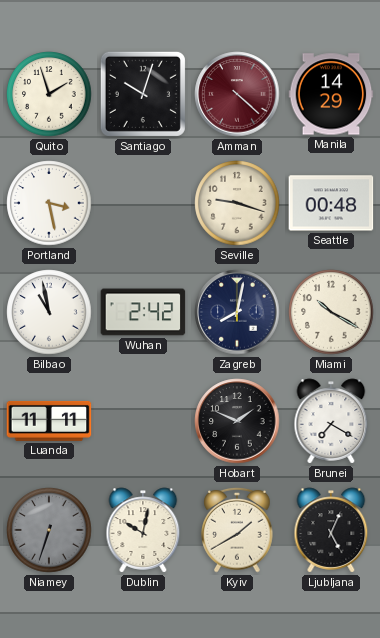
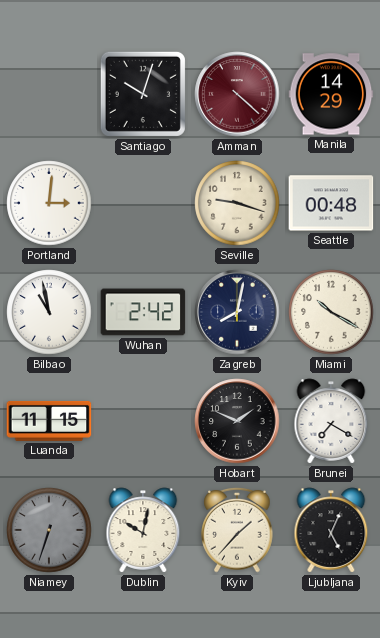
Quito: 1:57 -> none
Portland: 3:28 -> 3:01
Luanda: 11:11 -> 11:15
Kyiv: 1:40 -> 1:37
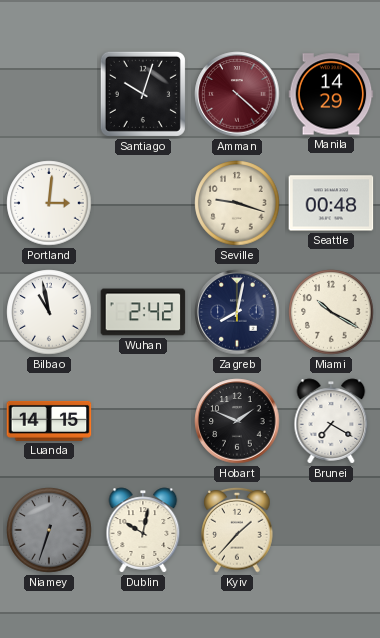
Luanda: 11:15 -> 14:15
Ljubljana: 5:04 -> none
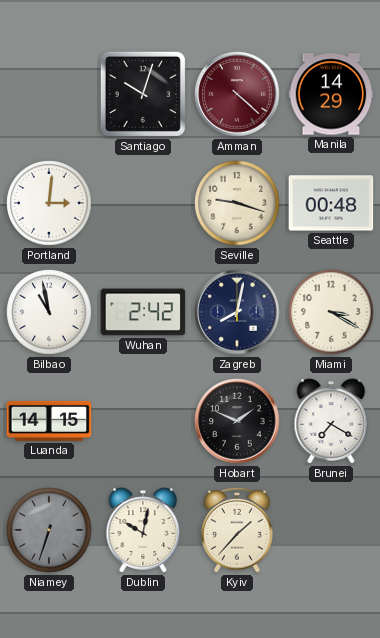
Miami: 10:20 -> 3:20
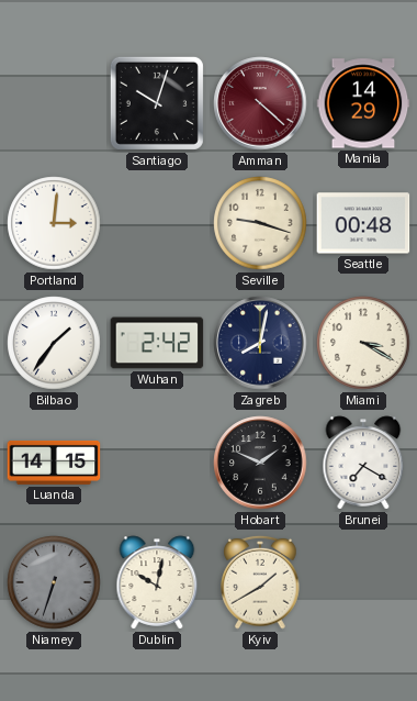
Bilbao: 10:58 -> 1:36
Kyiv: 1:37 -> 1:40
